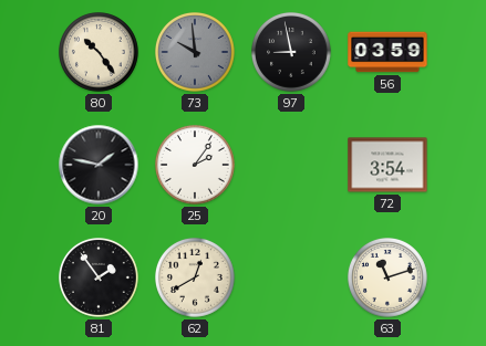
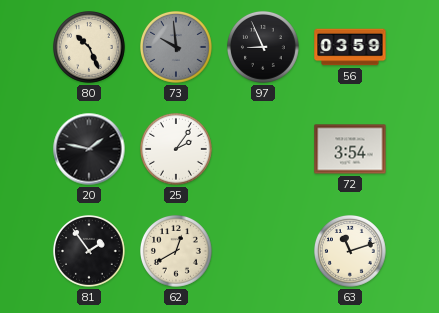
80: 10:24 -> 10:26
97: 8:58 -> 8:56
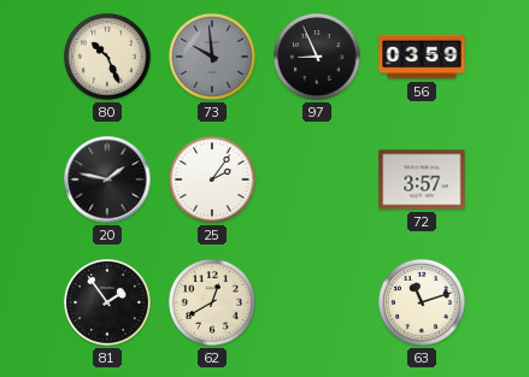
72: 3:54 -> 3:57
